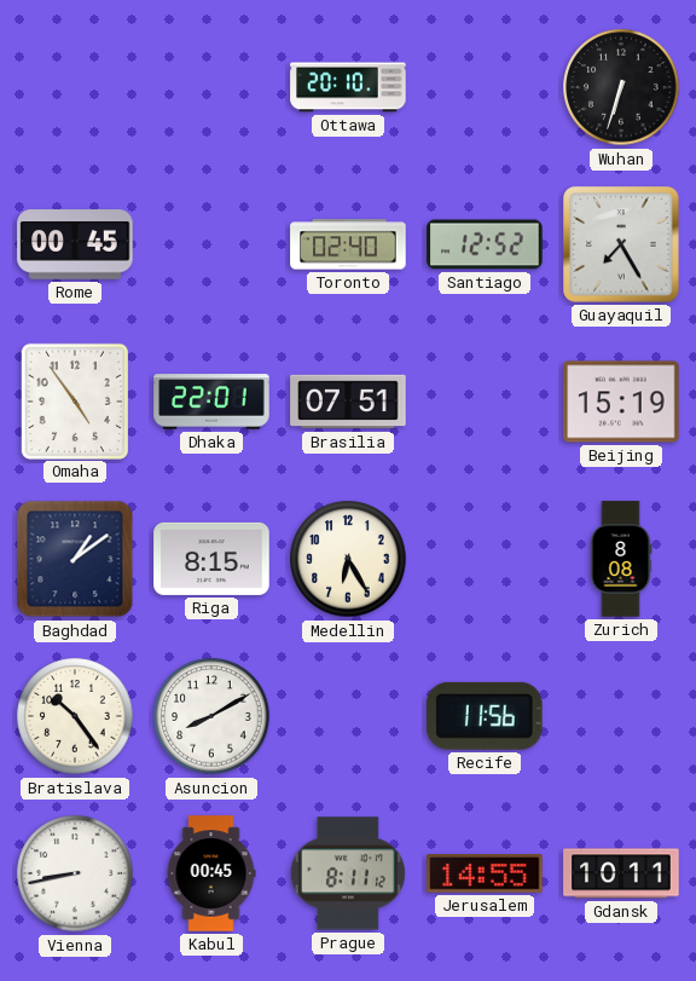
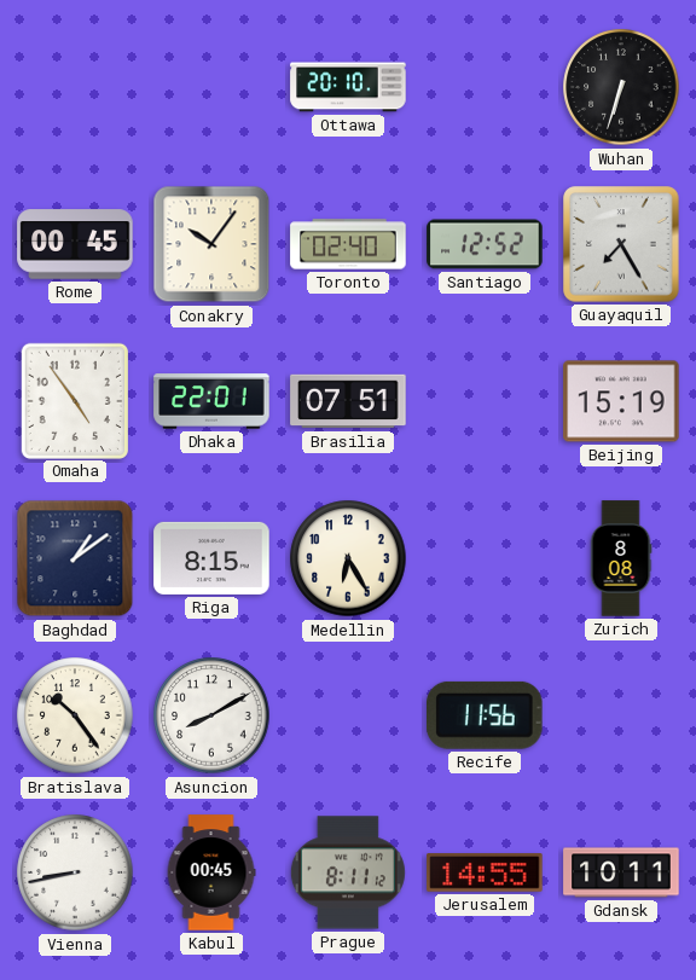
Conakry: none -> 10:06
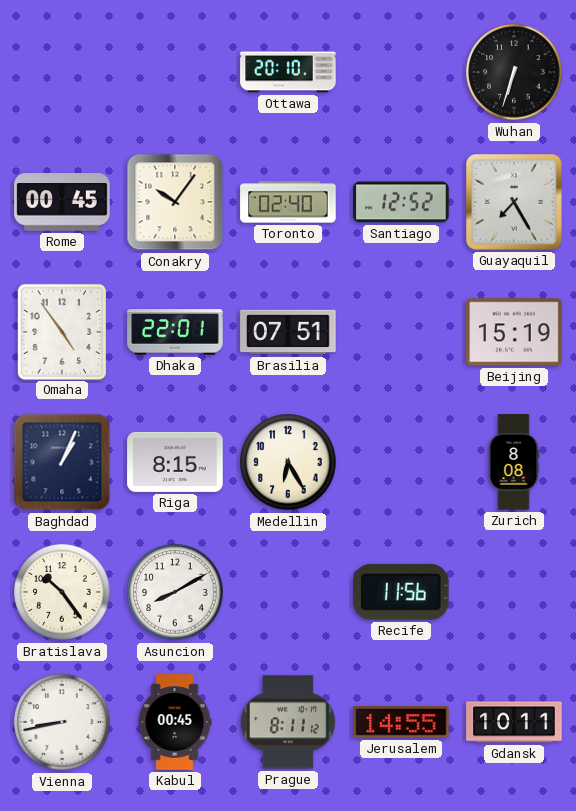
Baghdad: 1:09 -> 1:04
